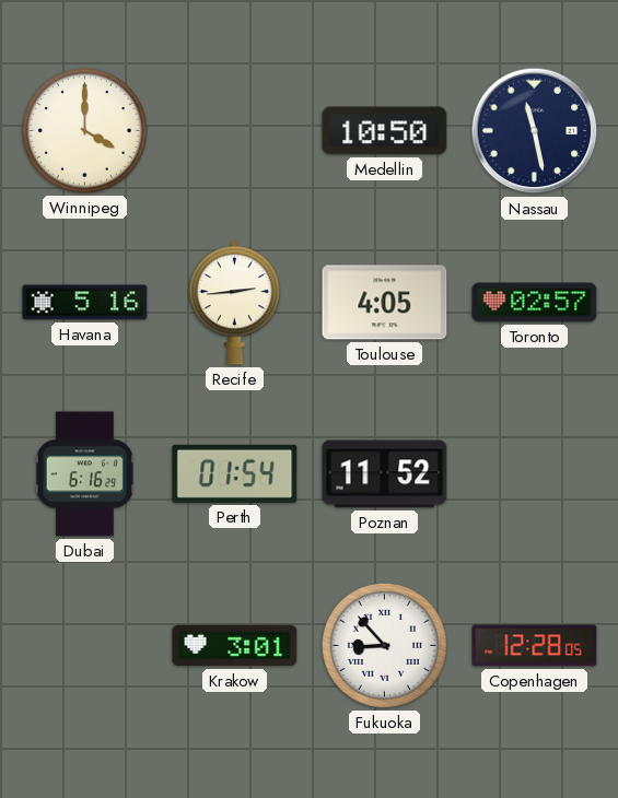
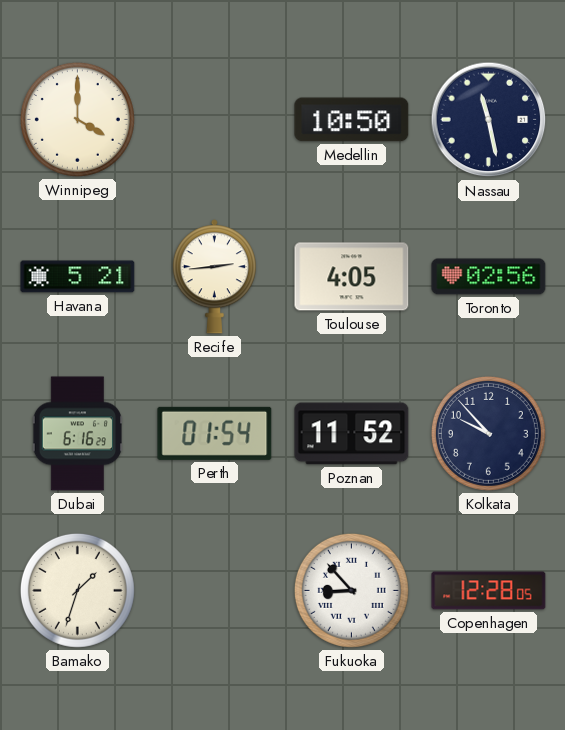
Havana: 5:16 -> 5:21
Toronto: 02:57 -> 02:56
Kolkata: none -> 9:53
Bamako: none -> 1:33
Krakow: 3:01 -> none
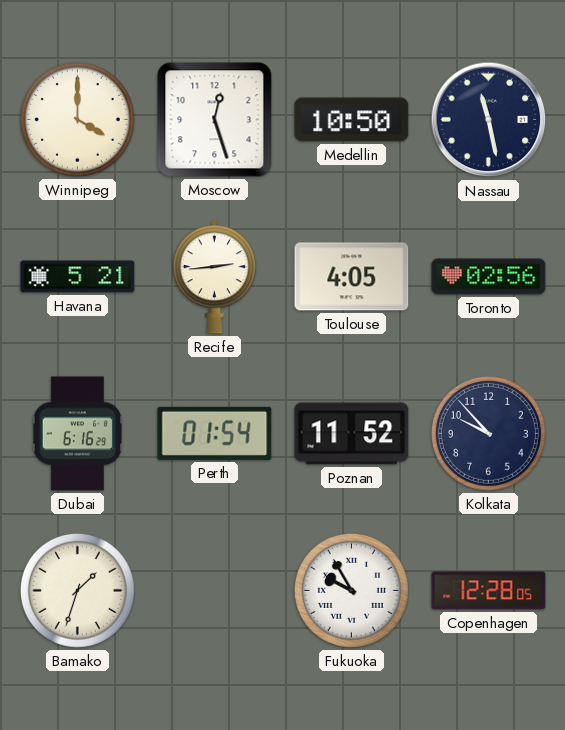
Moscow: none -> 12:27
Fukuoka: 8:53 -> 9:55
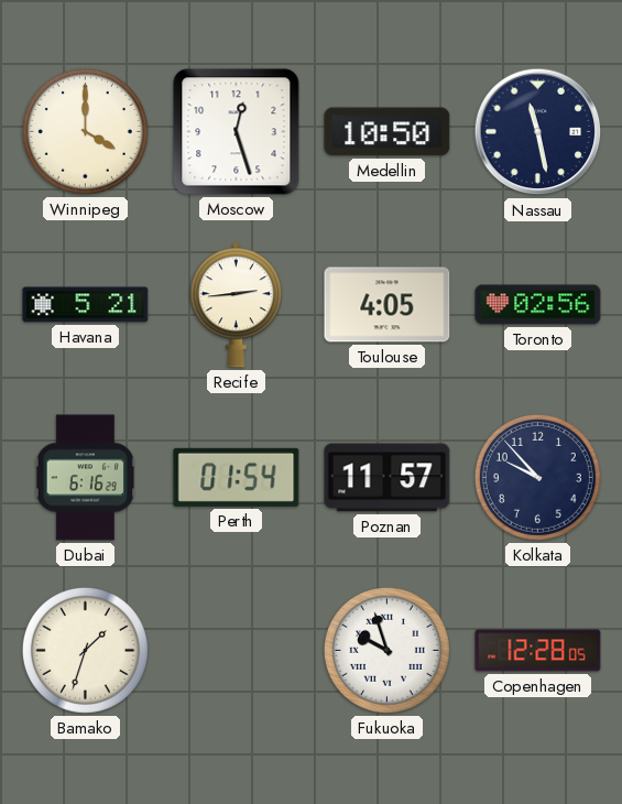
Poznan: 11:52 -> 11:57
Fukuoka: 9:55 -> 9:57
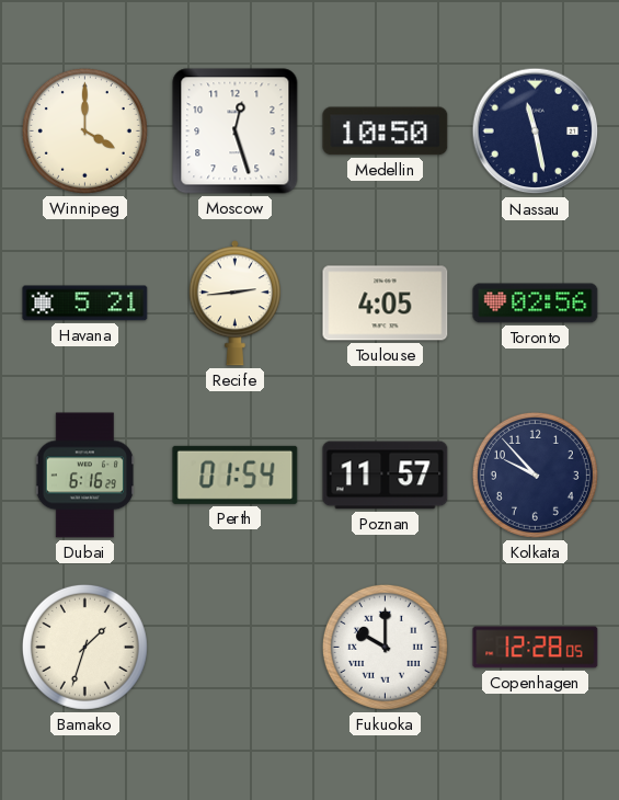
Fukuoka: 9:57 -> 10:00
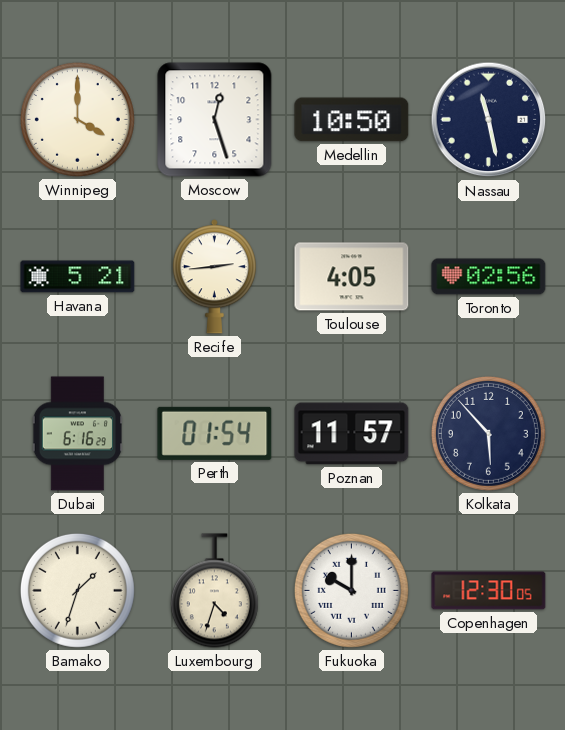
Kolkata: 9:53 -> 5:53
Luxembourg: none -> 4:33
Copenhagen: 12:28 -> 12:30
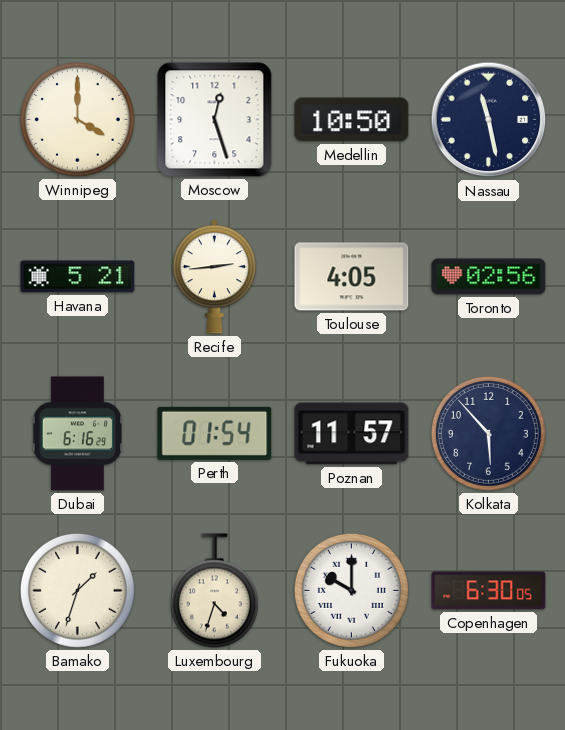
Copenhagen: 12:30 -> 6:30
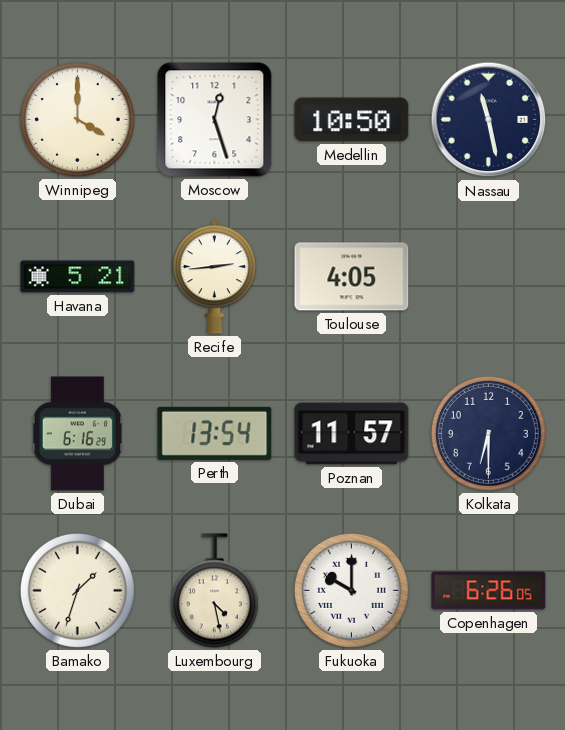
Toronto: 02:56 -> none
Perth: 01:54 -> 13:54
Kolkata: 5:53 -> 6:30
Luxembourg: 4:33 -> 4:28
Copenhagen: 6:30 -> 6:26
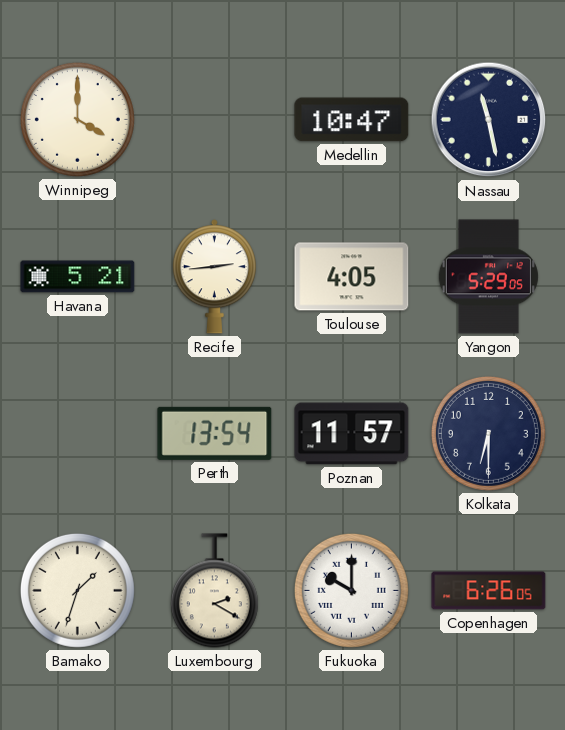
Moscow: 12:27 -> none
Medellin: 10:50 -> 10:47
Yangon: none -> 5:29
Dubai: 6:16 -> none
Luxembourg: 4:28 -> 2:20
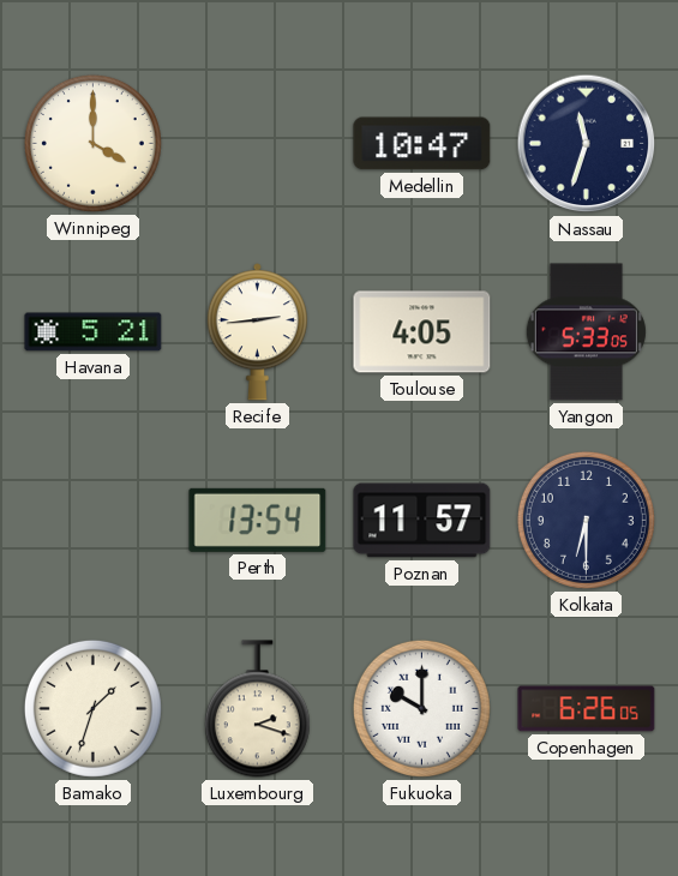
Nassau: 11:28 -> 11:33
Yangon: 5:29 -> 5:33
Luxembourg: 2:20 -> 2:18
